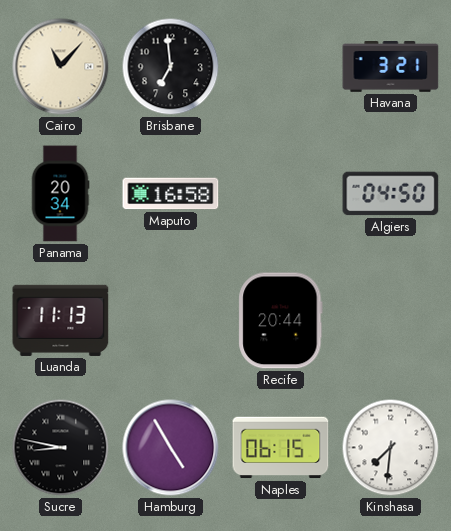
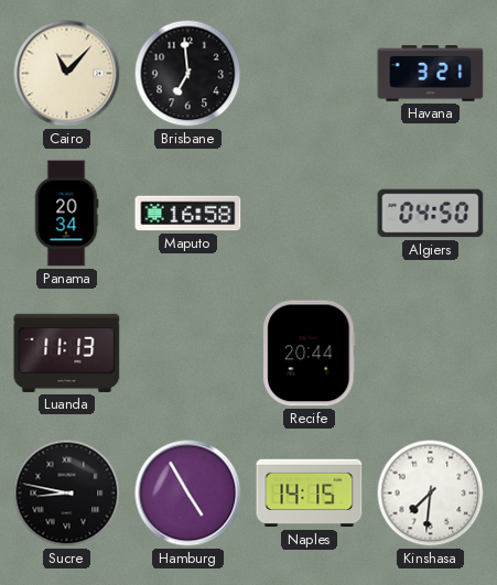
Naples: 06:15 -> 14:15
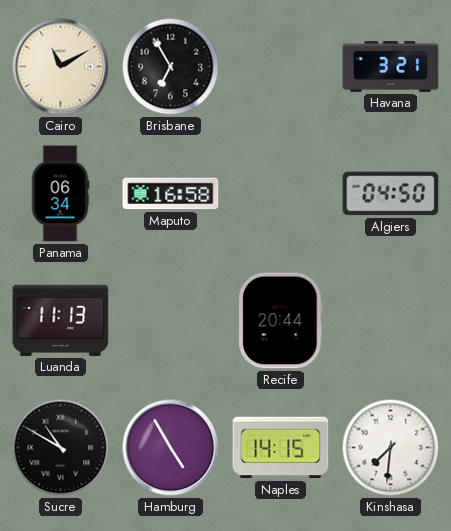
Cairo: 11:07 -> 11:10
Brisbane: 6:59 -> 6:55
Panama: 20:34 -> 06:34
Sucre: 8:47 -> 10:50
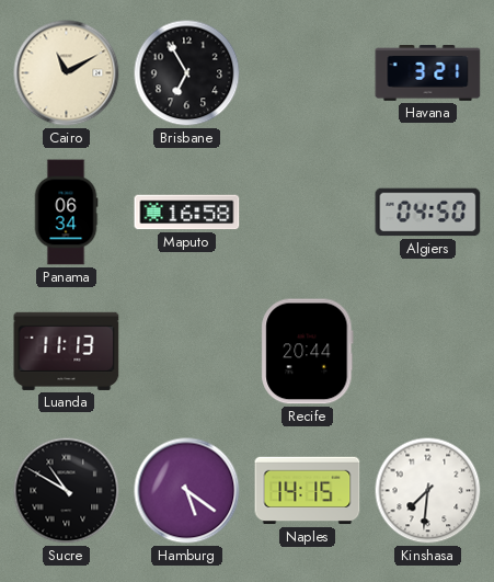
Hamburg: 4:55 -> 5:21
